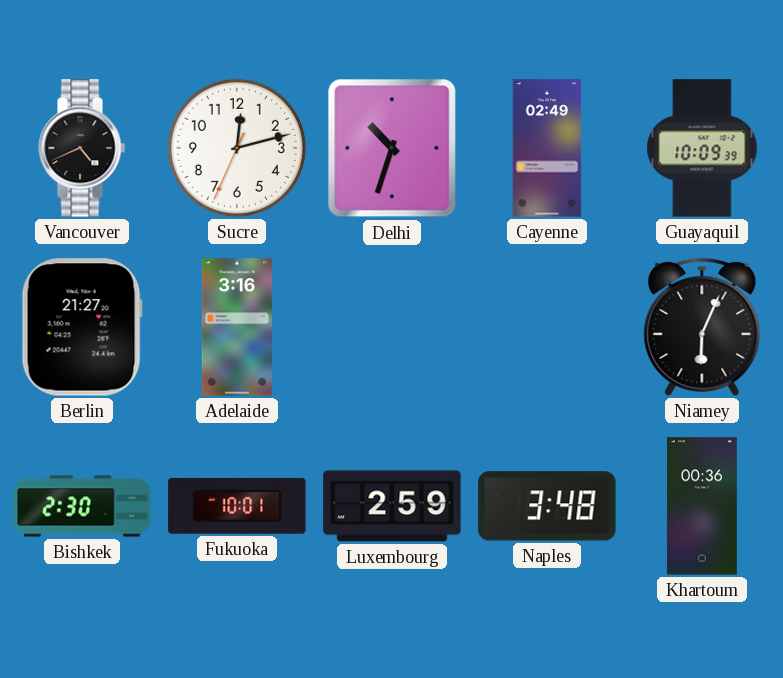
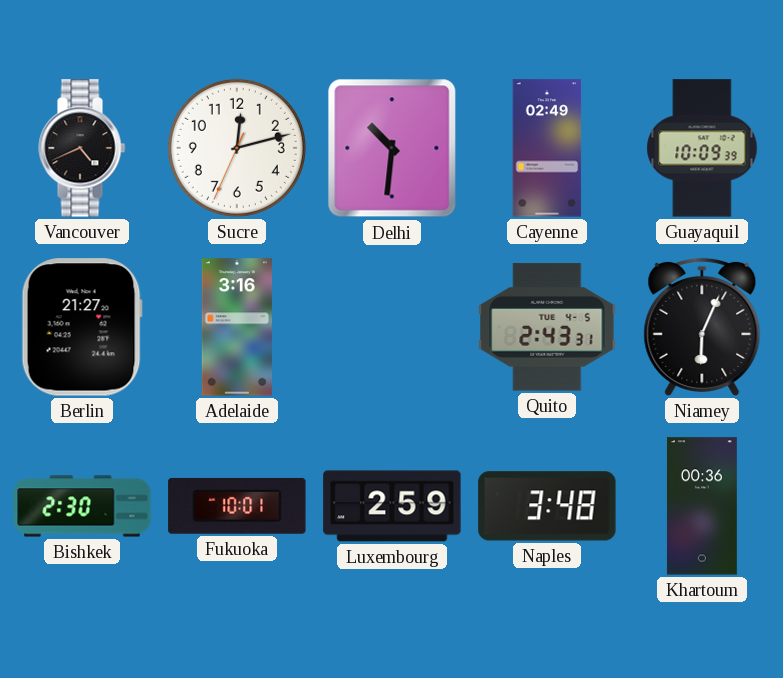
Delhi: 10:33 -> 10:31
Quito: none -> 2:43
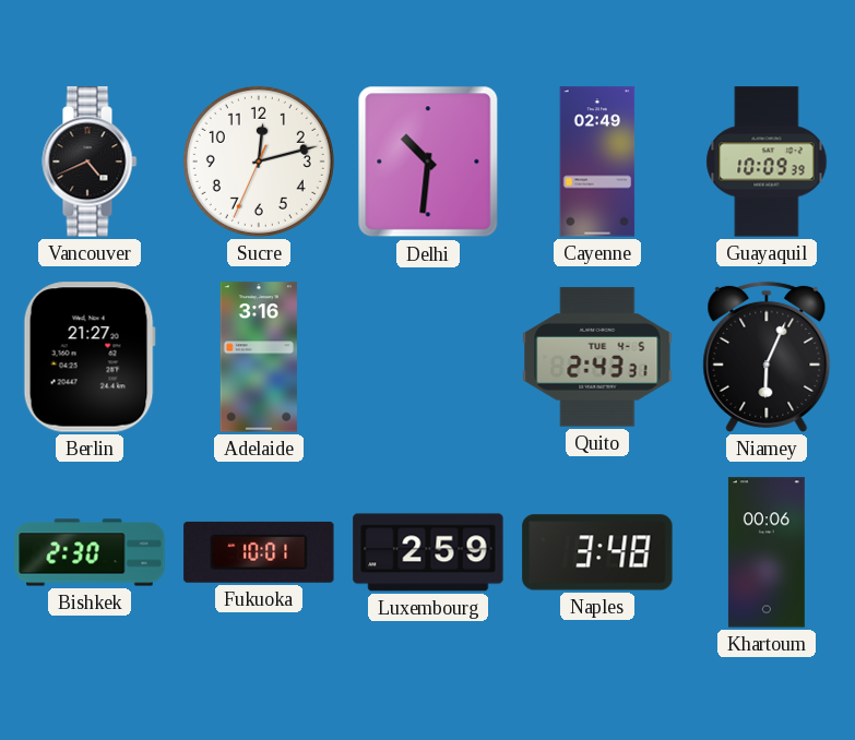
Khartoum: 00:36 -> 00:06
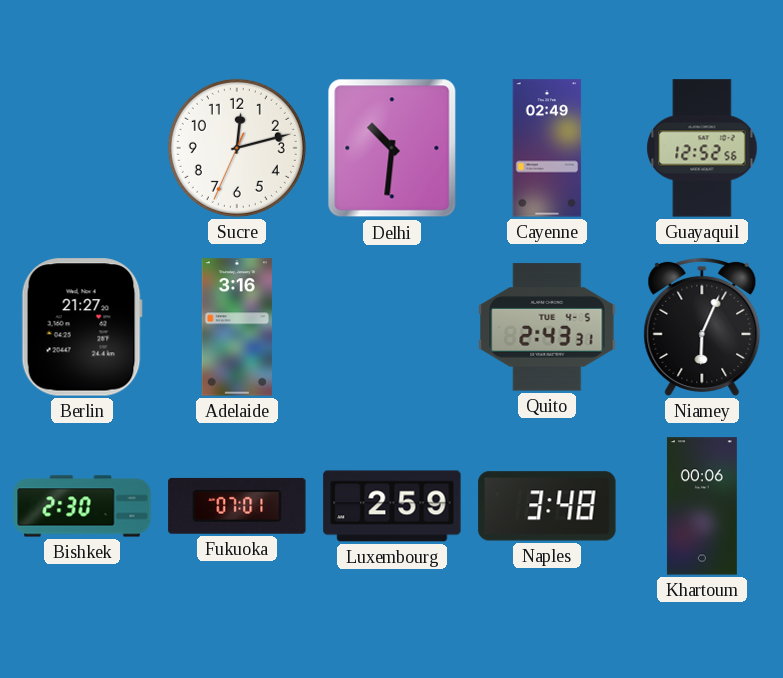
Vancouver: 4:41 -> none
Guayaquil: 10:09 -> 12:52
Fukuoka: 10:01 -> 07:01
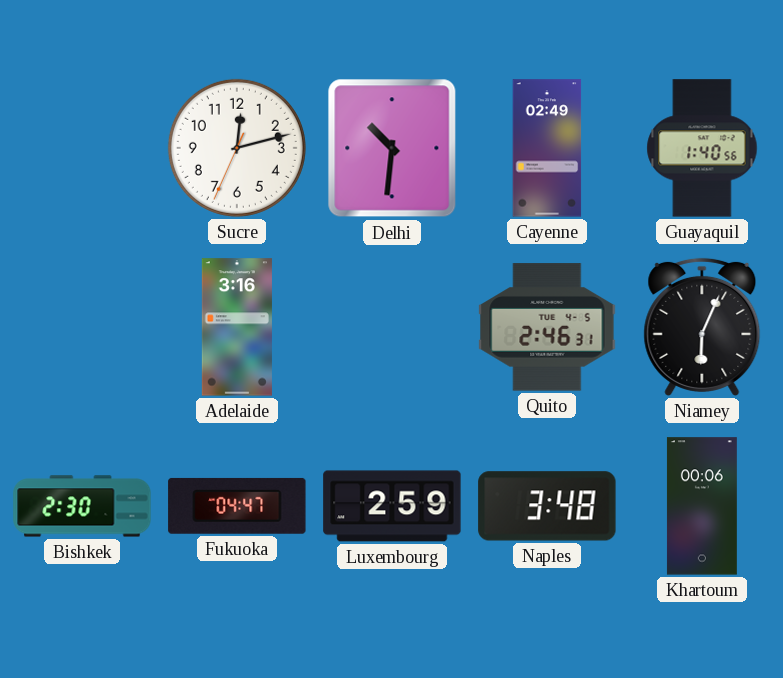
Guayaquil: 12:52 -> 1:40
Berlin: 21:27 -> none
Quito: 2:43 -> 2:46
Fukuoka: 07:01 -> 04:47
